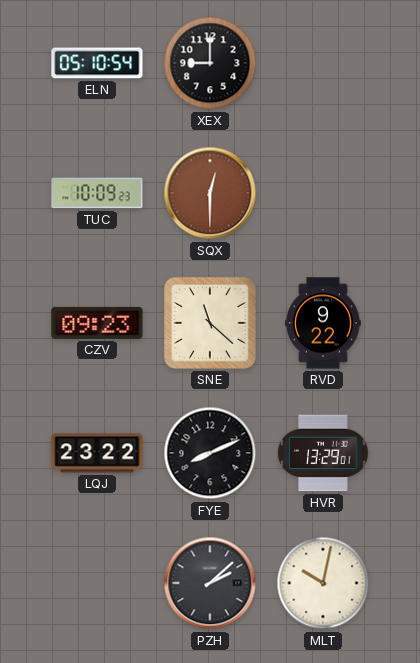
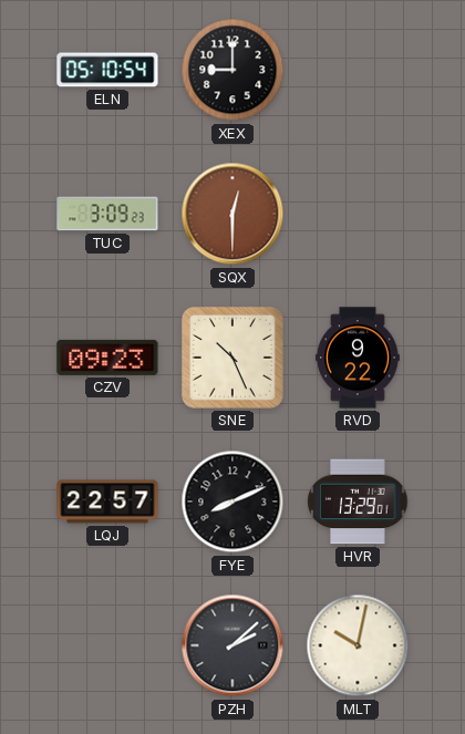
TUC: 10:09 -> 3:09
SNE: 11:22 -> 10:26
LQJ: 23:22 -> 22:57
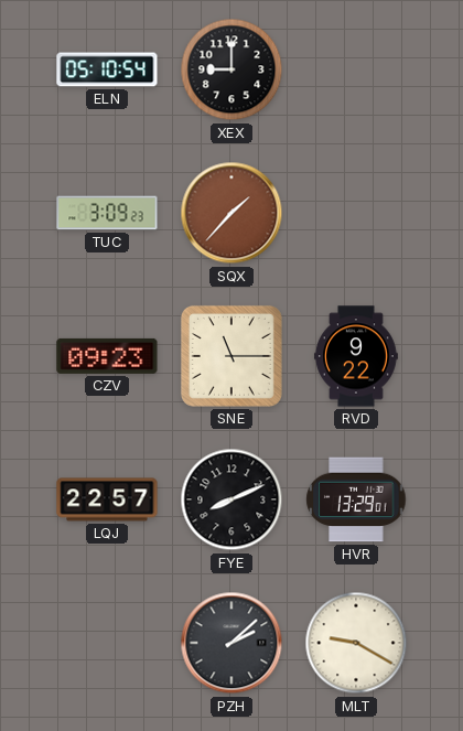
SQX: 12:30 -> 1:37
SNE: 10:26 -> 11:15
MLT: 10:02 -> 9:20
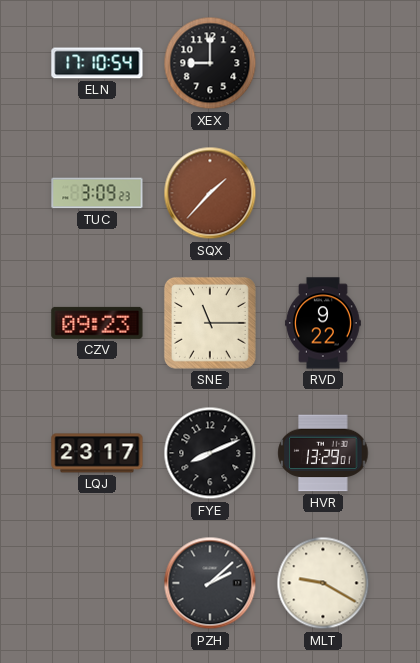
ELN: 05:10 -> 17:10
LQJ: 22:57 -> 23:17
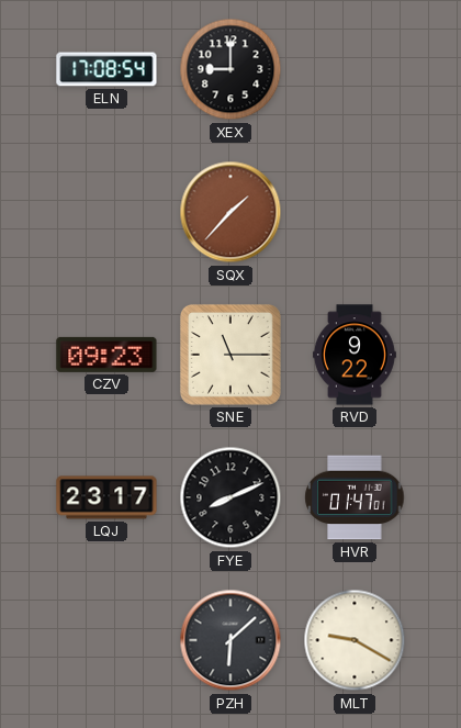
ELN: 17:10 -> 17:08
TUC: 3:09 -> none
HVR: 13:29 -> 01:47
PZH: 2:08 -> 6:08
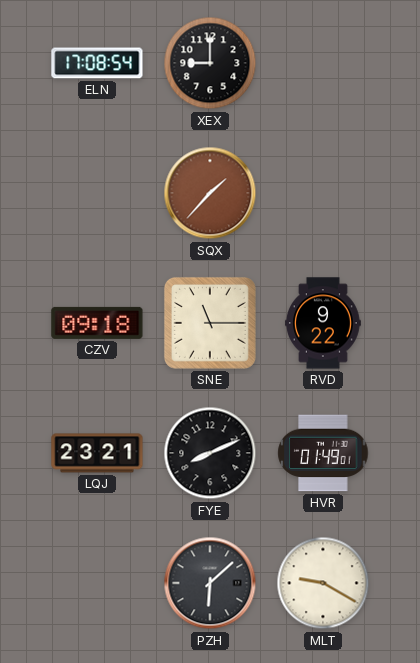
CZV: 09:23 -> 09:18
LQJ: 23:17 -> 23:21
HVR: 01:47 -> 01:49
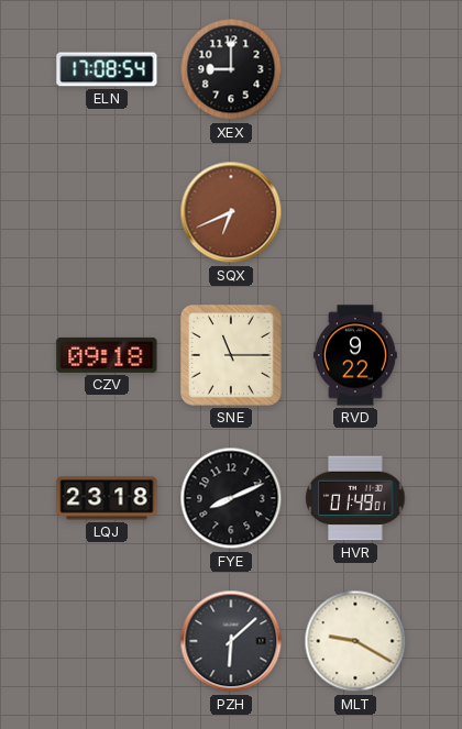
SQX: 1:37 -> 6:41
LQJ: 23:21 -> 23:18
